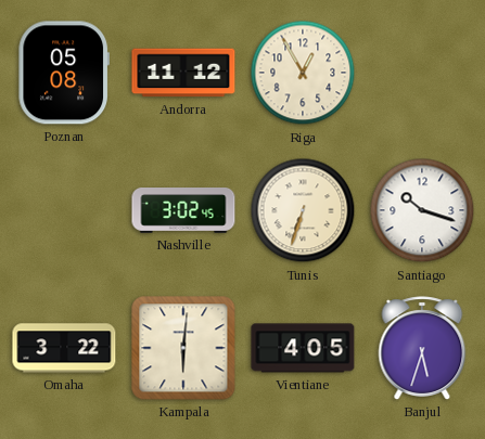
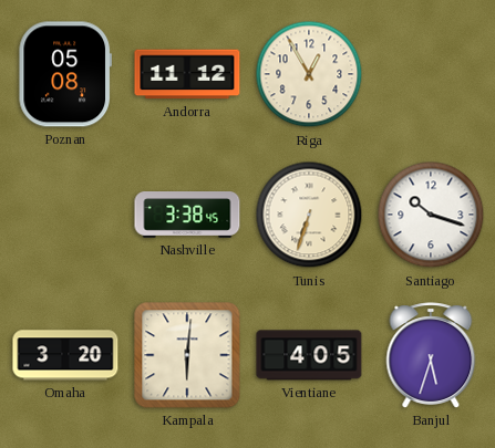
Nashville: 3:02 -> 3:38
Omaha: 3:22 -> 3:20
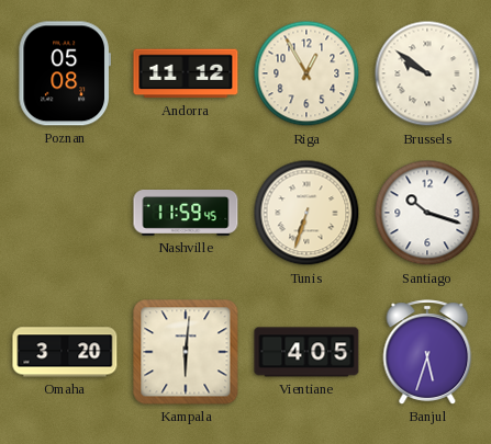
Brussels: none -> 9:51
Nashville: 3:38 -> 11:59
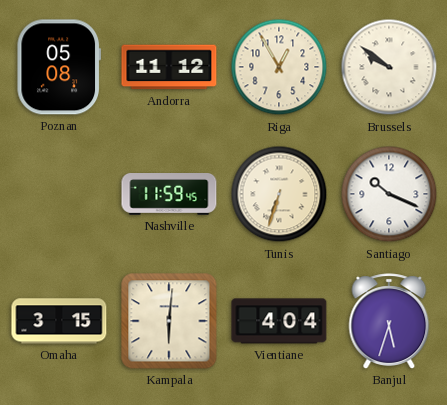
Santiago: 10:18 -> 10:19
Omaha: 3:20 -> 3:15
Vientiane: 4:05 -> 4:04
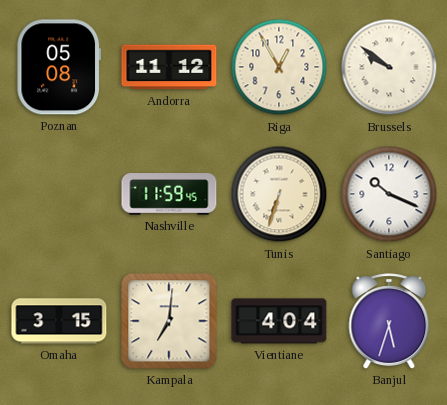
Kampala: 6:01 -> 7:01
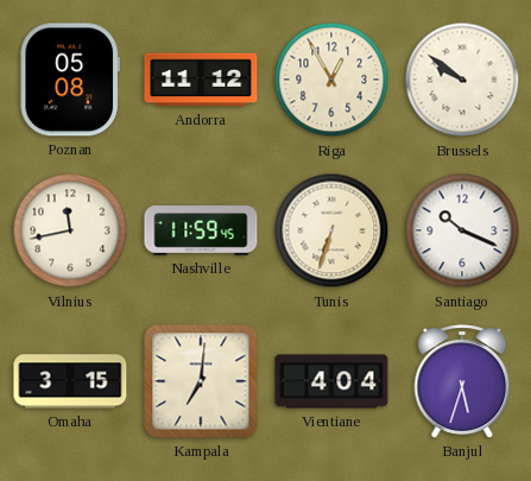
Vilnius: none -> 11:43
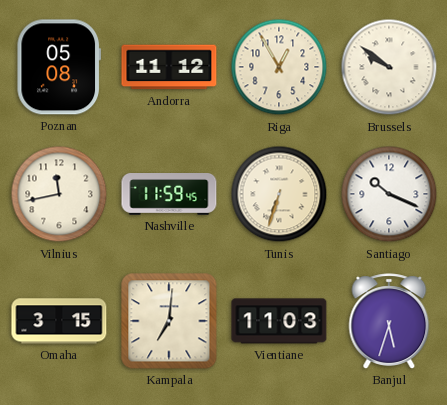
Vientiane: 4:04 -> 11:03
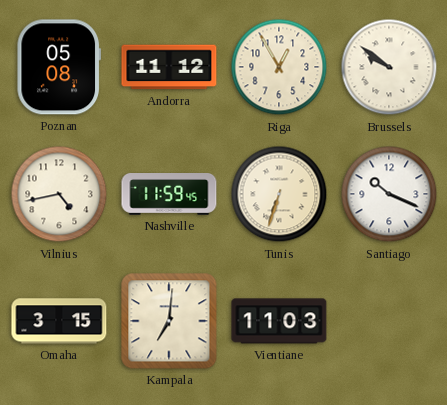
Vilnius: 11:43 -> 4:43
Banjul: 5:33 -> none
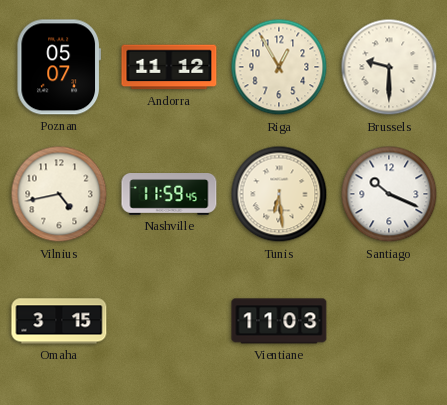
Poznan: 05:08 -> 05:07
Brussels: 9:51 -> 9:30
Tunis: 6:33 -> 6:29
Kampala: 7:01 -> none
